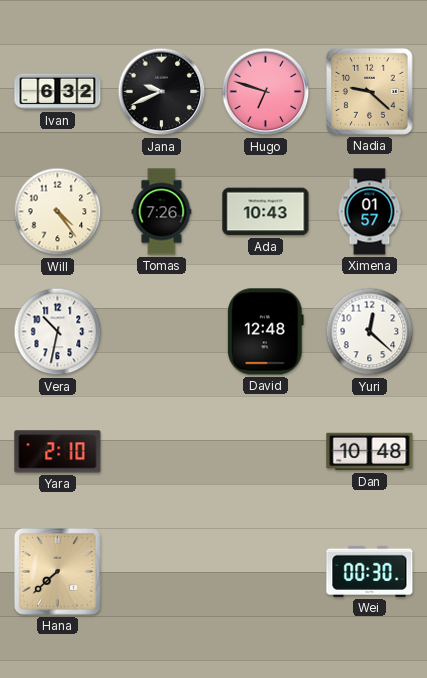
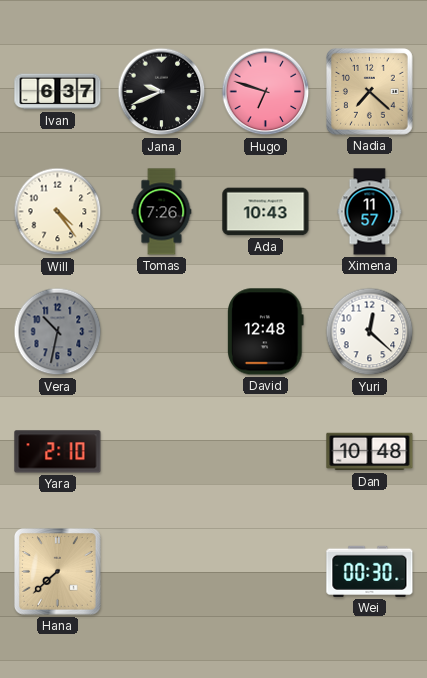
Ivan: 6:32 -> 6:37
Nadia: 9:22 -> 7:22
Ximena: 01:57 -> 11:57
Vera dial: white -> grey
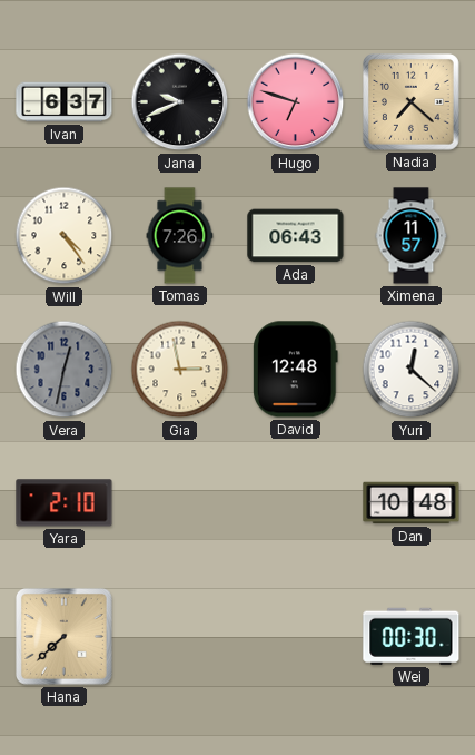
Ada: 10:43 -> 06:43
Vera: 10:32 -> 12:32
Gia: none -> 2:58
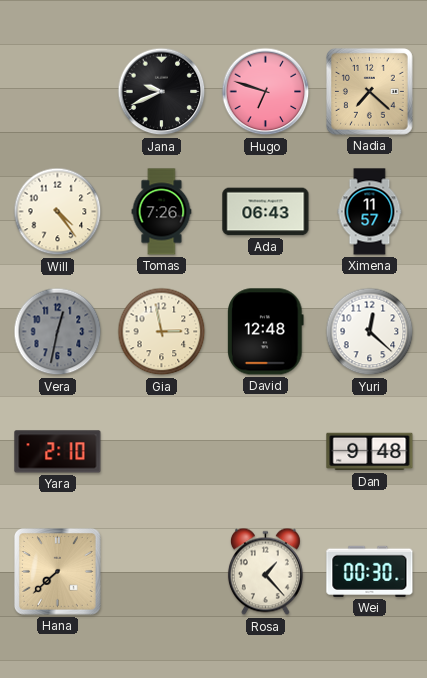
Ivan: 6:37 -> none
Dan: 10:48 -> 9:48
Rosa: none -> 1:23
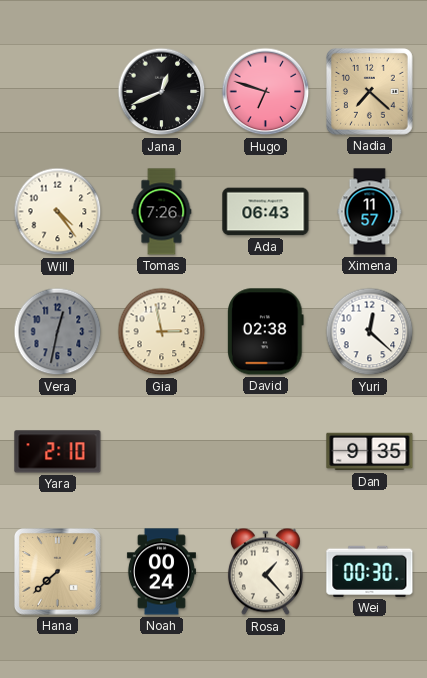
Jana: 9:41 -> 12:41
David: 12:48 -> 02:38
Dan: 9:48 -> 9:35
Noah: none -> 00:24
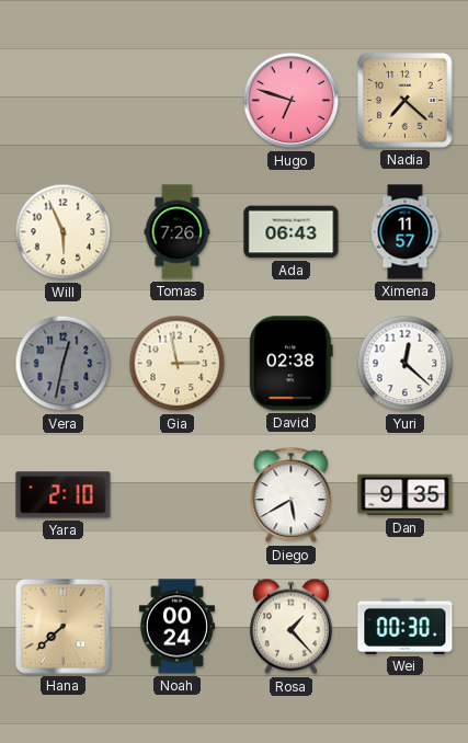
Jana: 12:41 -> none
Will: 4:24 -> 5:56
Diego: none -> 5:40
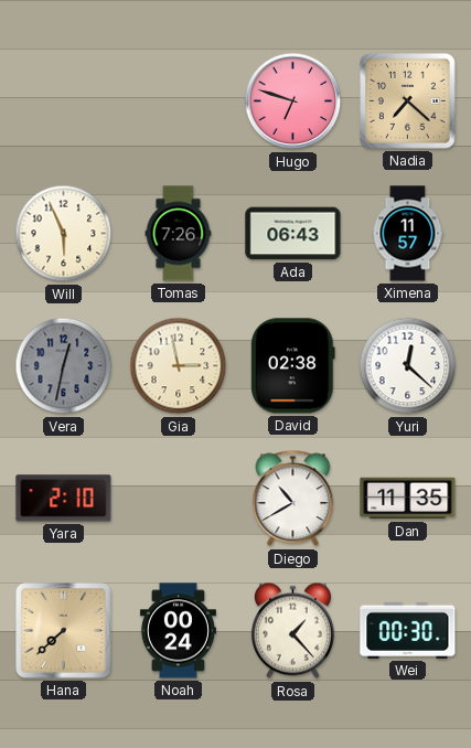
Diego: 5:40 -> 10:40
Dan: 9:35 -> 11:35
